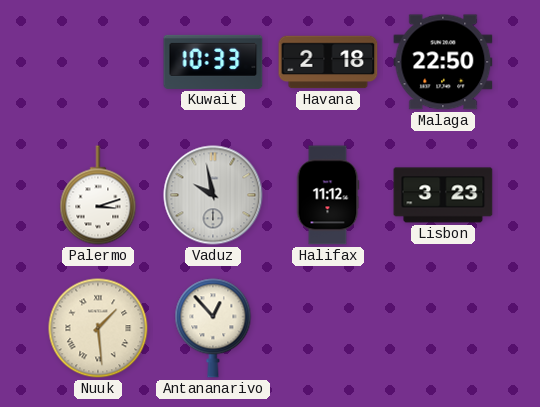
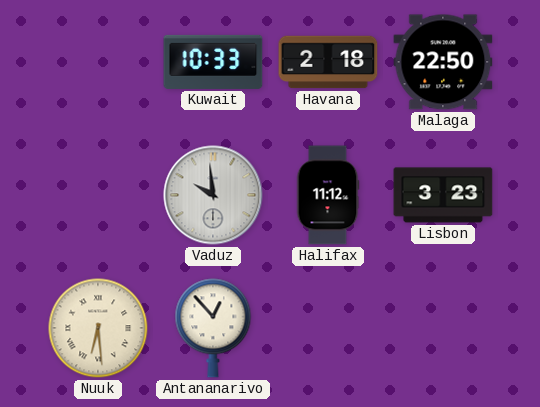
Palermo: 3:12 -> none
Vaduz: 9:58 -> 9:59
Nuuk: 1:29 -> 6:29
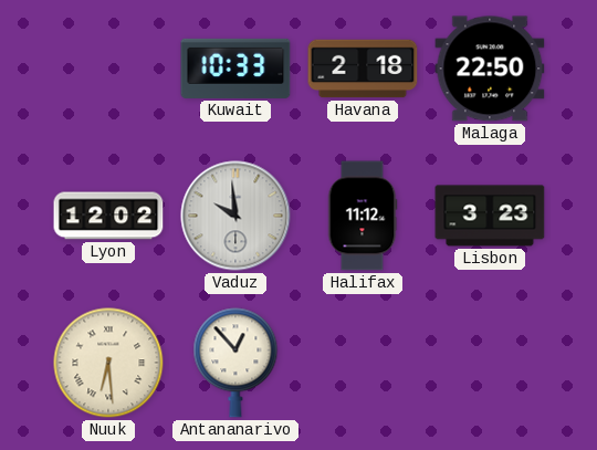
Lyon: none -> 12:02
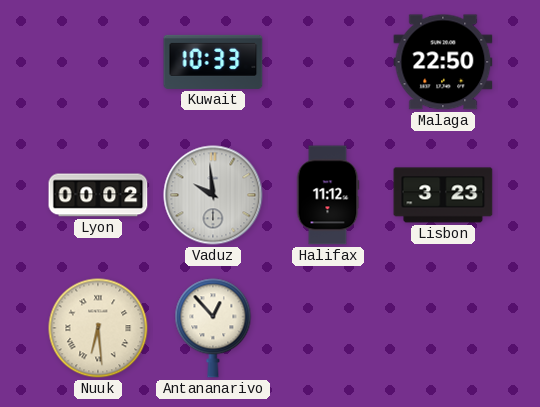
Havana: 2:18 -> none
Lyon: 12:02 -> 00:02
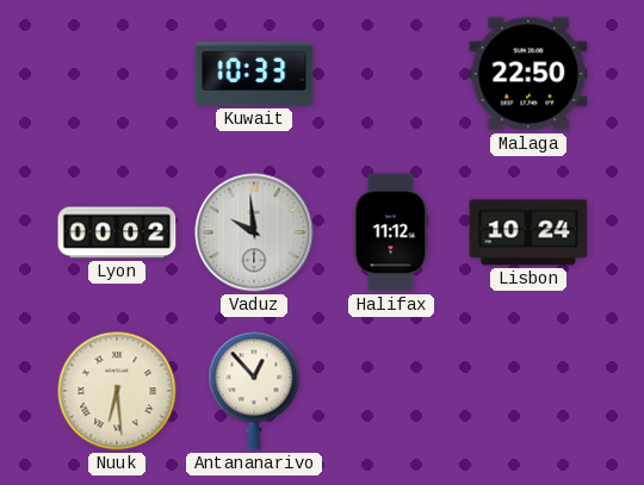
Lisbon: 3:23 -> 10:24
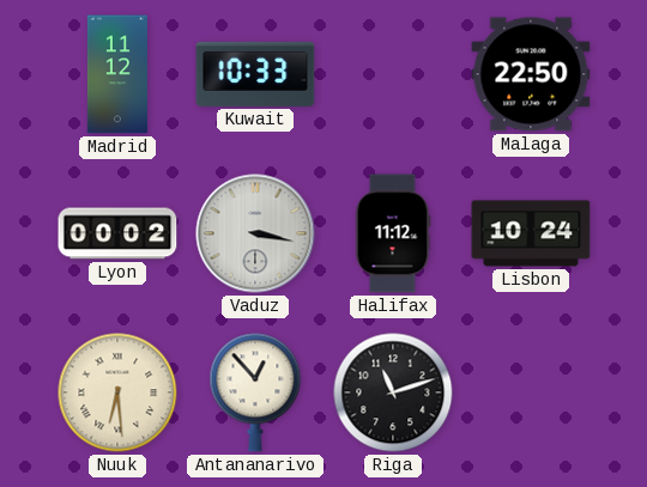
Madrid: none -> 11:12
Vaduz: 9:59 -> 3:17
Riga: none -> 11:12
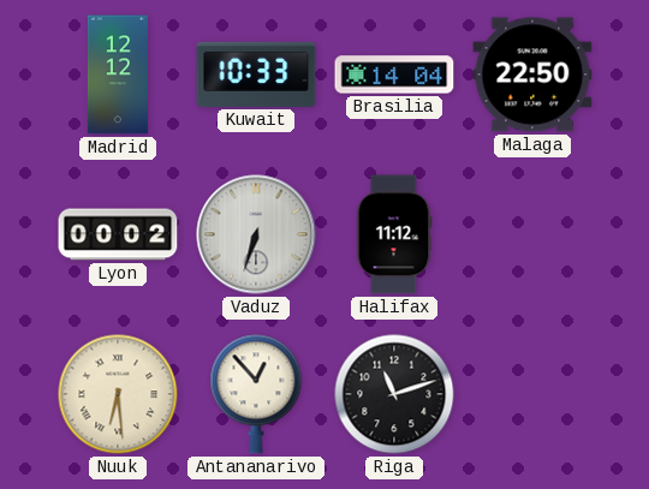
Madrid: 11:12 -> 12:12
Brasilia: none -> 14:04
Vaduz: 3:17 -> 6:33
Lisbon: 10:24 -> none
